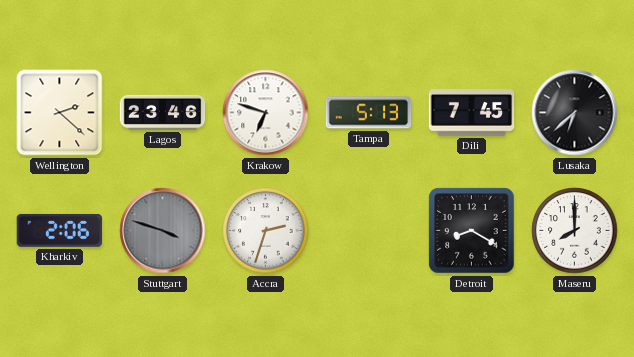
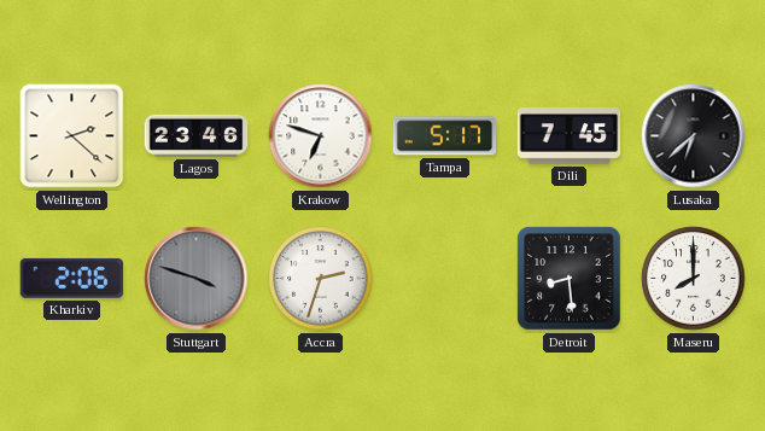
Tampa: 5:13 -> 5:17
Detroit: 8:20 -> 8:29
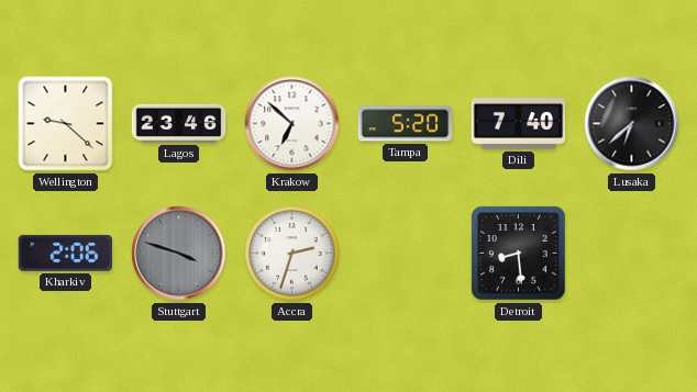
Wellington: 2:22 -> 9:22
Krakow: 6:48 -> 6:52
Tampa: 5:17 -> 5:20
Dili: 7:45 -> 7:40
Maseru: 8:00 -> none
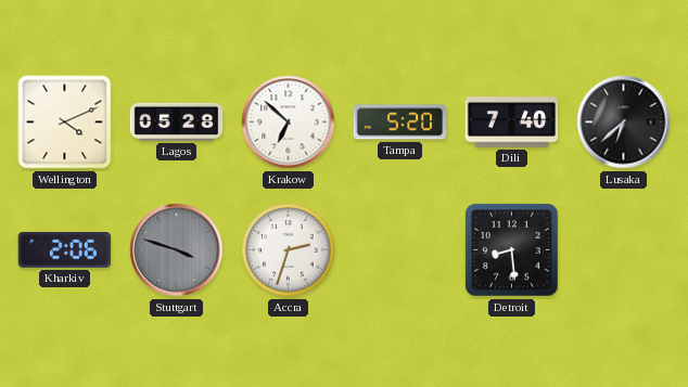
Wellington: 9:22 -> 4:11
Lagos: 23:46 -> 05:28
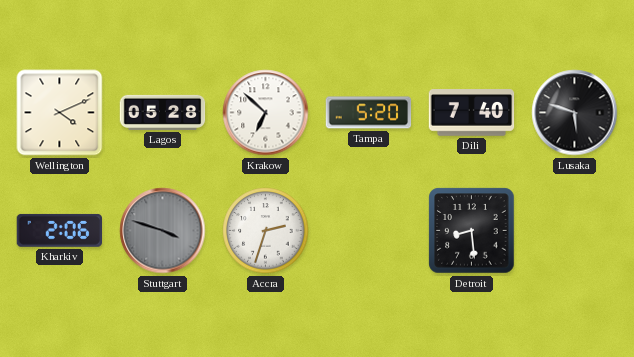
Lusaka: 6:38 -> 5:48
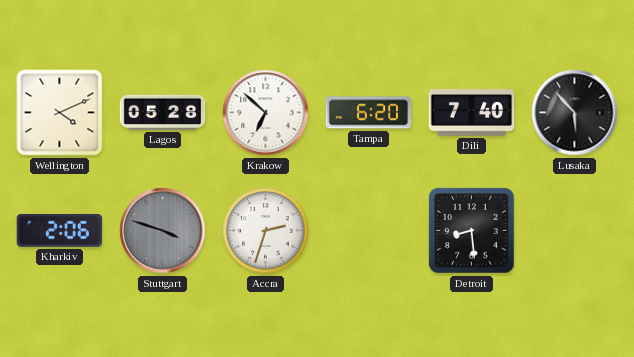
Tampa: 5:20 -> 6:20
Lusaka: 5:48 -> 5:53
